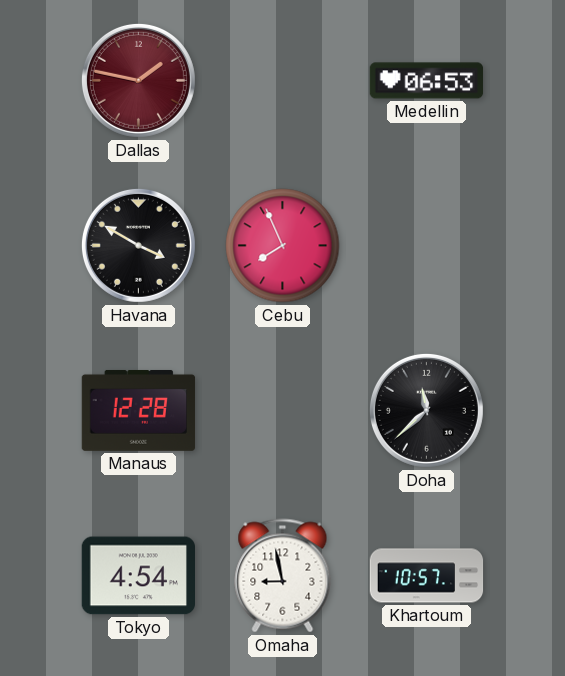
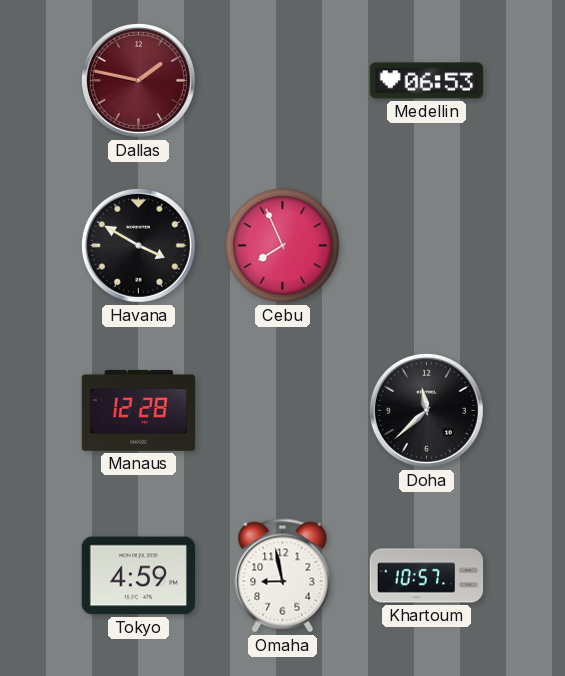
Tokyo: 4:54 -> 4:59
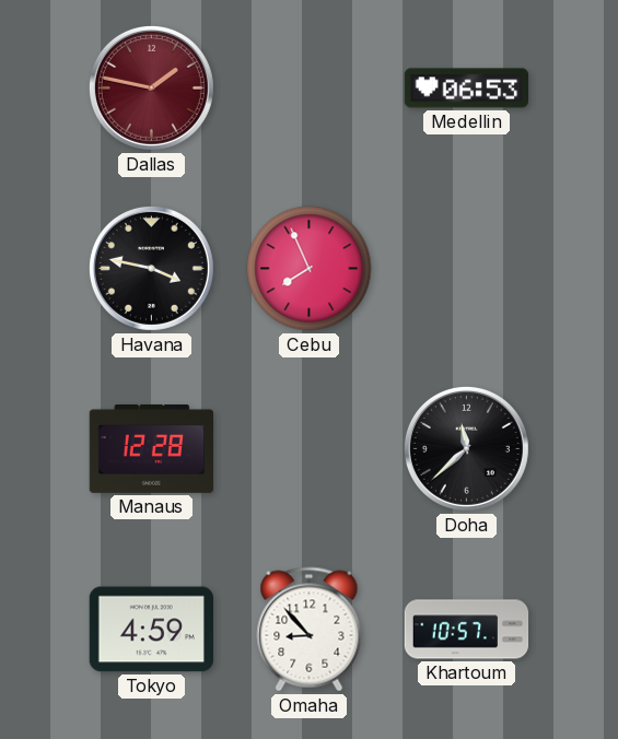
Havana: 3:50 -> 3:47
Omaha: 8:58 -> 8:53
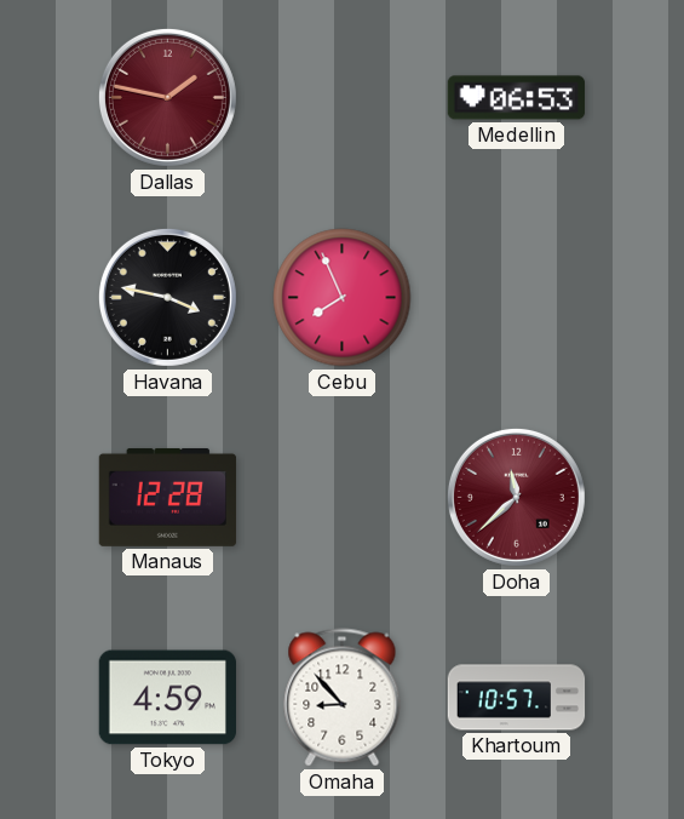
Doha dial: black -> burgundy
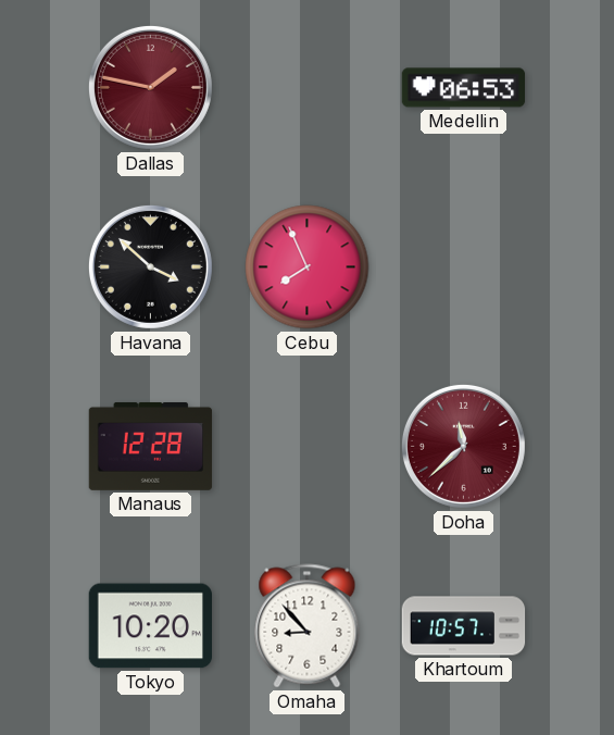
Havana: 3:47 -> 3:52
Tokyo: 4:59 -> 10:20
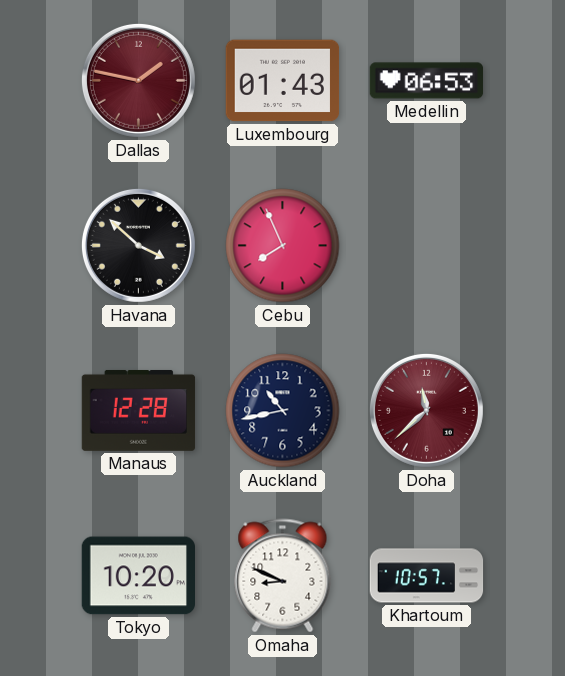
Luxembourg: none -> 01:43
Auckland: none -> 10:43
Omaha: 8:53 -> 8:49
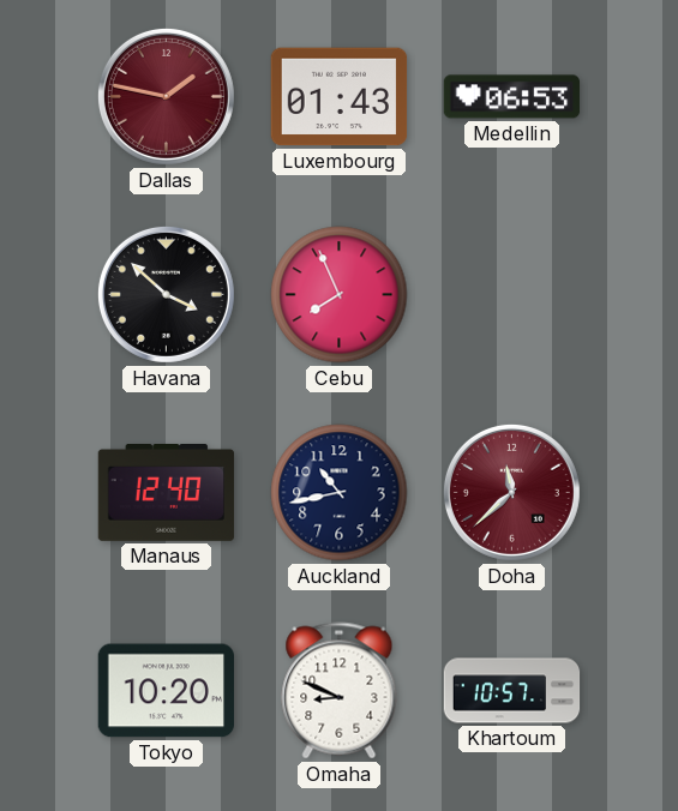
Manaus: 12:28 -> 12:40
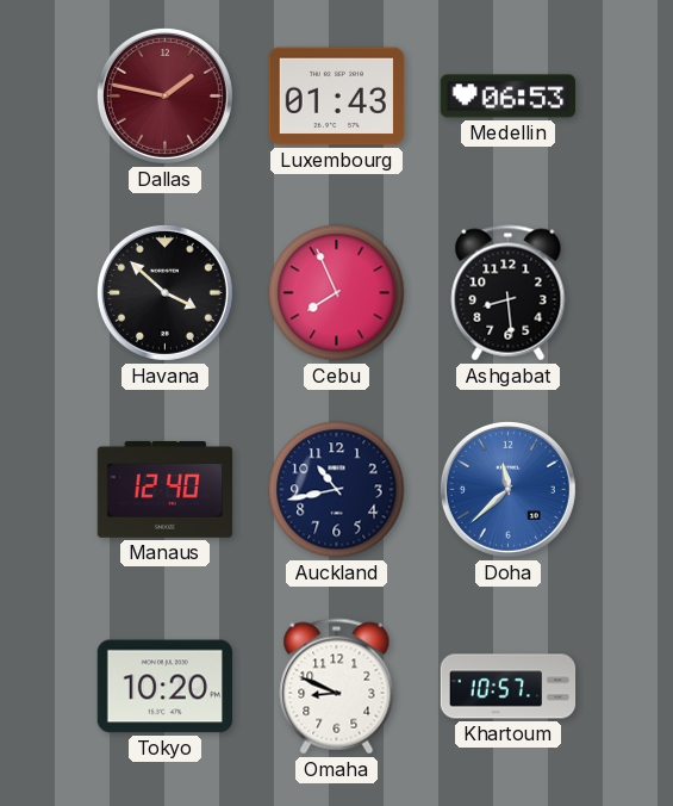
Ashgabat: none -> 8:29
Doha dial: burgundy -> blue
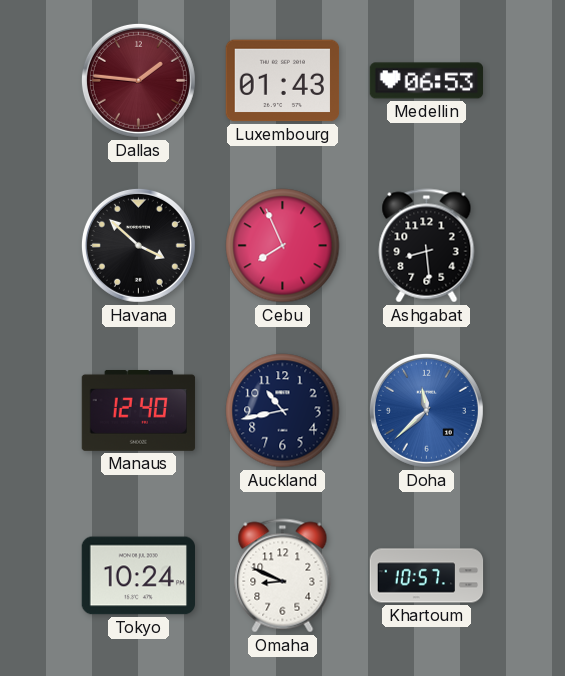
Dallas: 1:47 -> 1:46
Tokyo: 10:20 -> 10:24
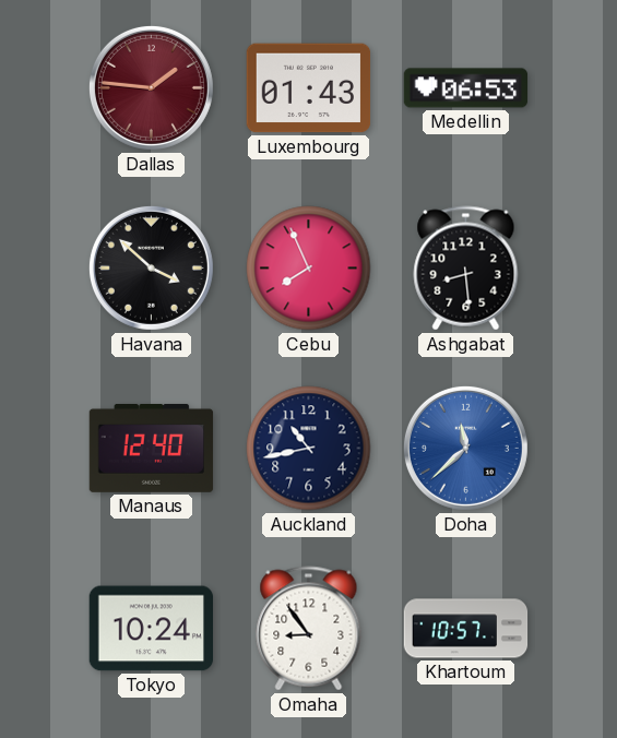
Omaha: 8:49 -> 8:54
